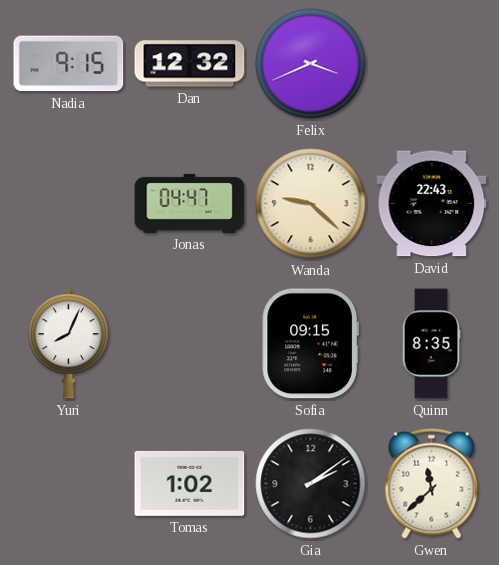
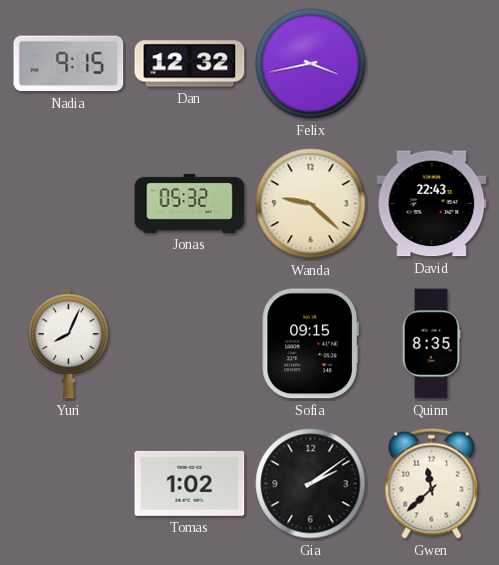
Felix: 3:41 -> 3:43
Jonas: 04:47 -> 05:32
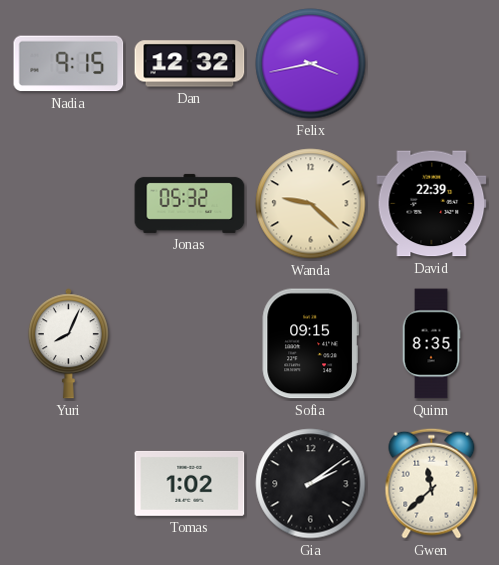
David: 22:43 -> 22:39
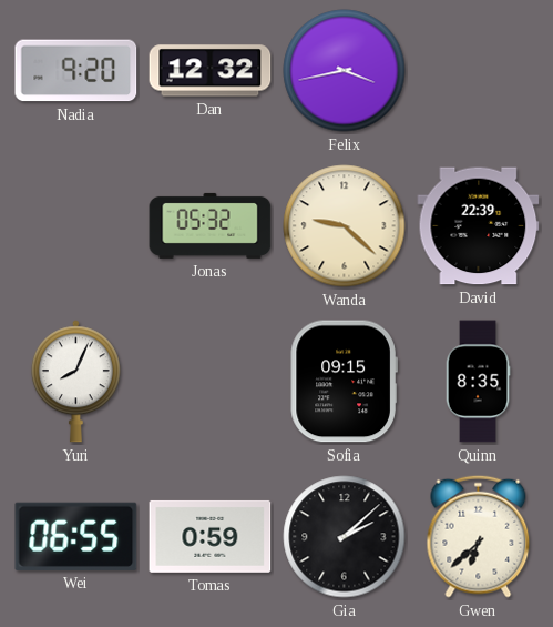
Nadia: 9:15 -> 9:20
Wei: none -> 06:55
Tomas: 1:02 -> 0:59
Gia: 2:09 -> 2:08
Gwen: 11:38 -> 6:38
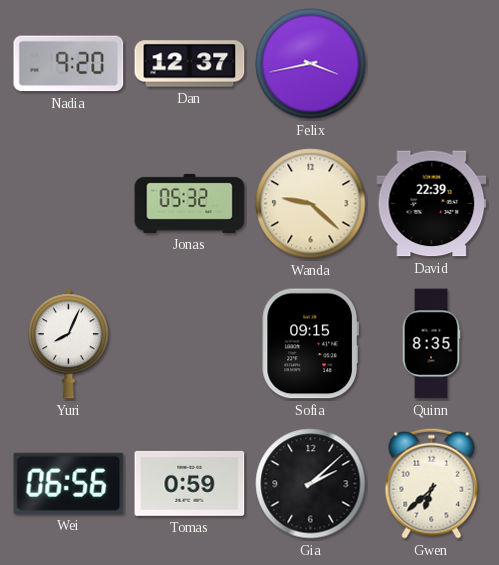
Dan: 12:32 -> 12:37
Wei: 06:55 -> 06:56
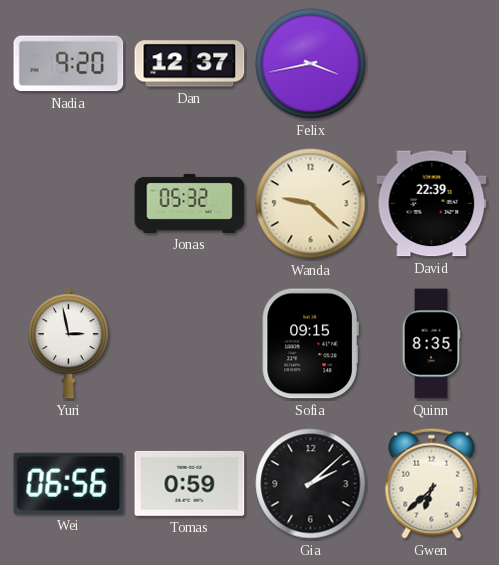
Yuri: 8:04 -> 2:58
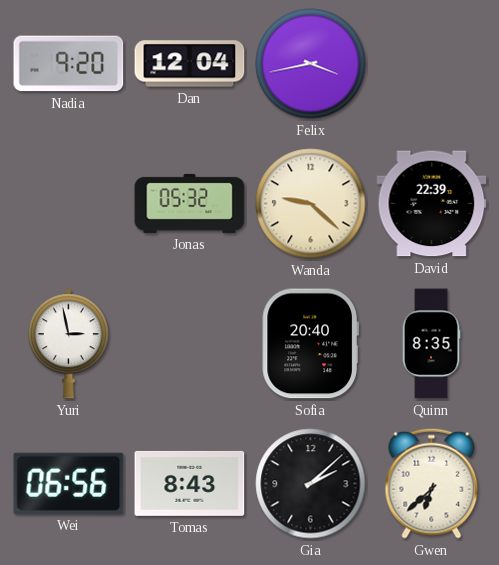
Dan: 12:37 -> 12:04
Sofia: 09:15 -> 20:40
Tomas: 0:59 -> 8:43
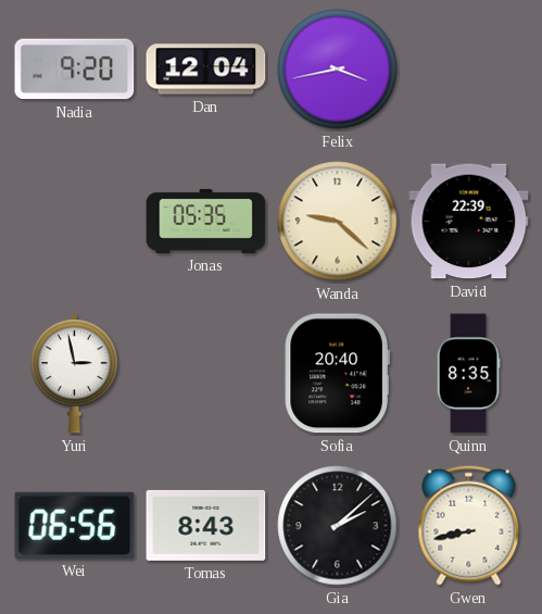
Jonas: 05:32 -> 05:35
Gwen: 6:38 -> 8:43
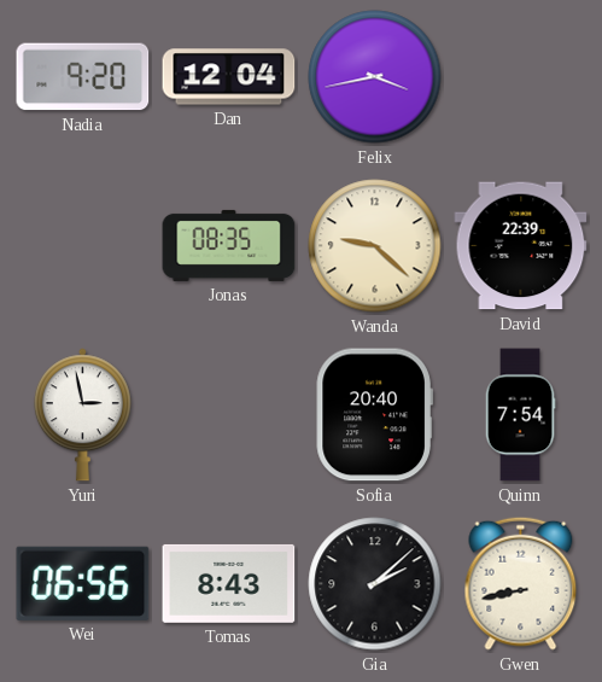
Jonas: 05:35 -> 08:35
Quinn: 8:35 -> 7:54
